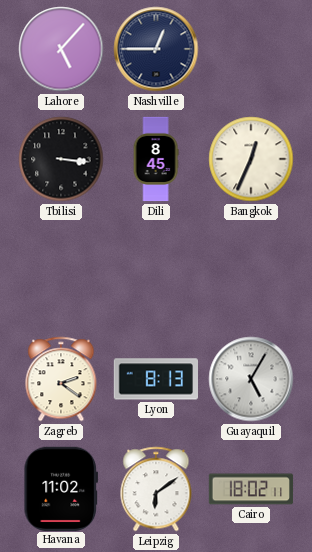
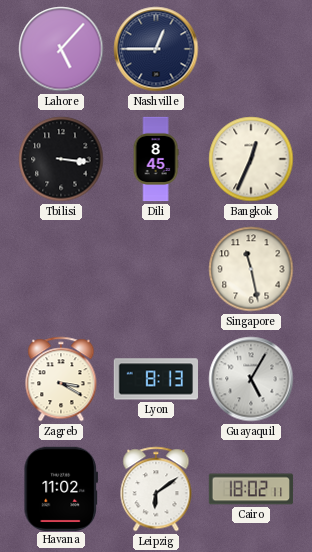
Singapore: none -> 11:28
Zagreb: 2:21 -> 3:20
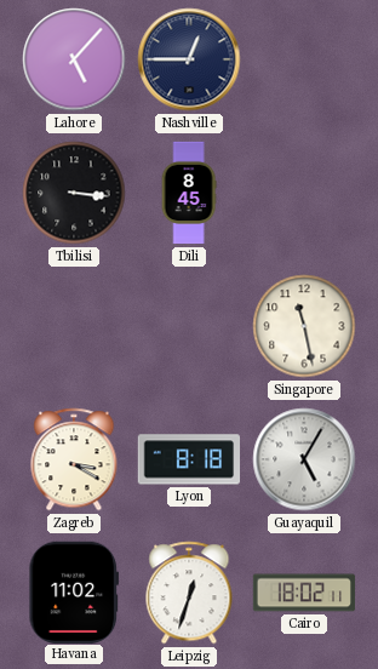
Bangkok: 12:34 -> none
Lyon: 8:13 -> 8:18
Leipzig: 6:09 -> 12:33
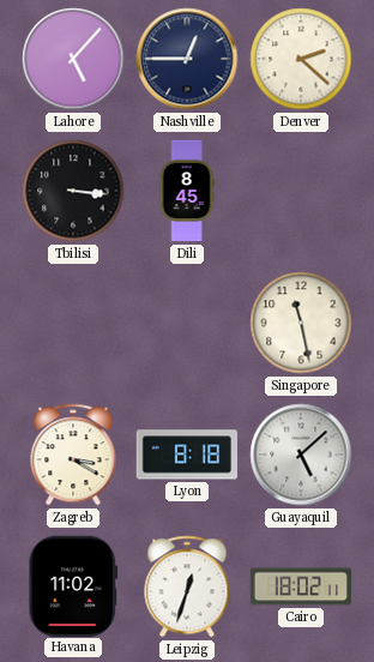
Denver: none -> 2:22
Guayaquil: 5:05 -> 5:08
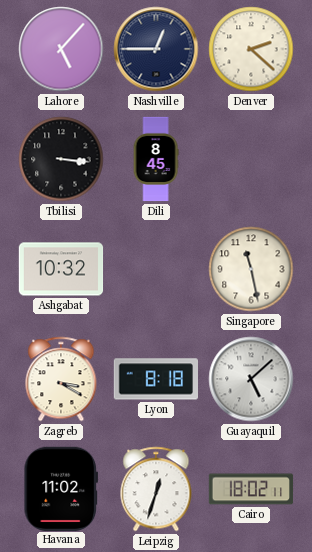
Ashgabat: none -> 10:32
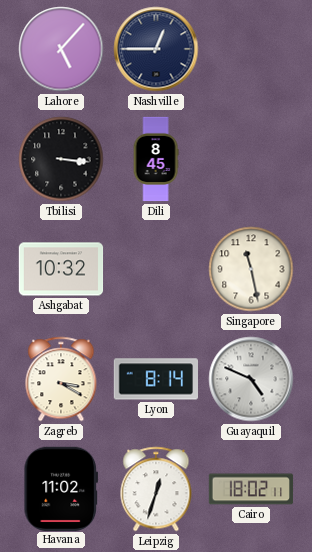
Denver: 2:22 -> none
Lyon: 8:18 -> 8:14
Guayaquil: 5:08 -> 4:49
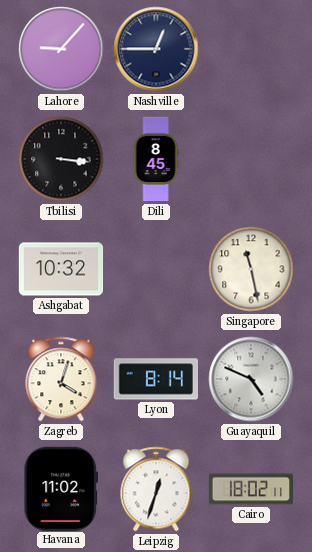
Lahore: 5:07 -> 9:07
Zagreb: 3:20 -> 4:03
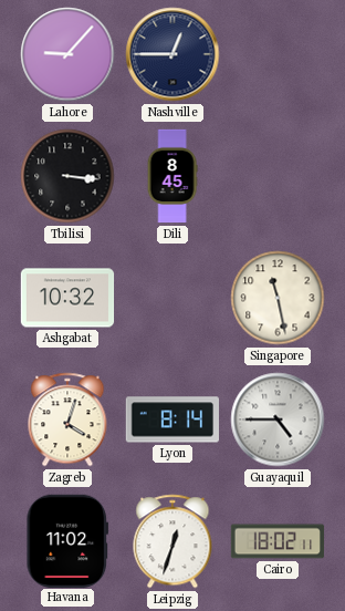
Guayaquil: 4:49 -> 4:45
